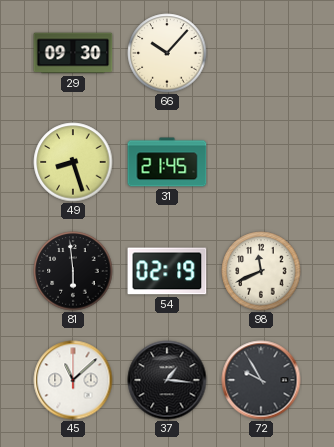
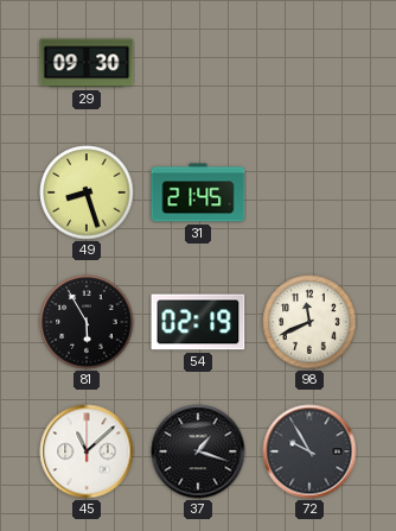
66: 10:07 -> none
81: 5:59 -> 5:55
37: 1:16 -> 1:18
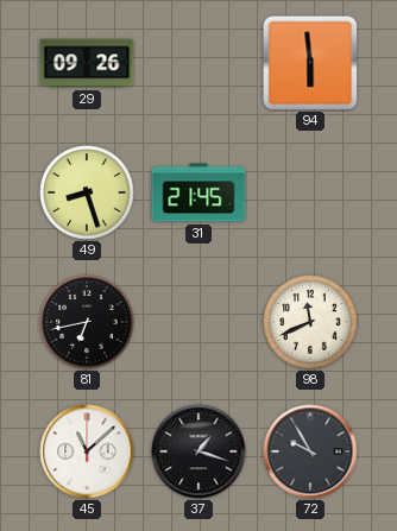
29: 09:30 -> 09:26
94: none -> 5:59
81: 5:55 -> 6:43
54: 02:19 -> none
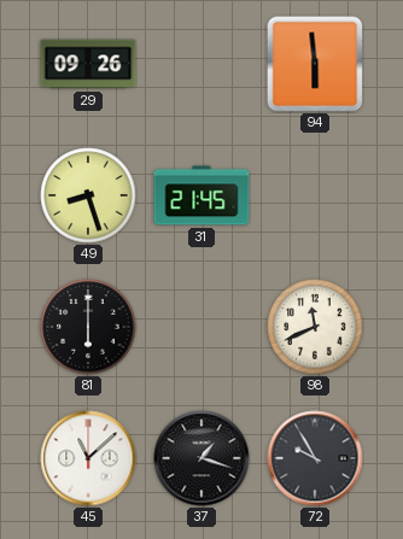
81: 6:43 -> 6:00
